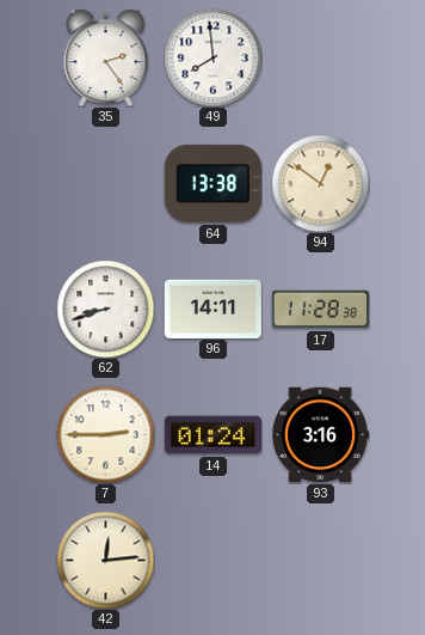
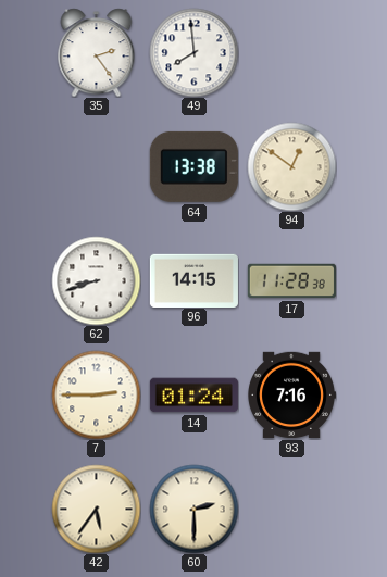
96: 14:11 -> 14:15
93: 3:16 -> 7:16
42: 12:14 -> 5:36
60: none -> 2:30
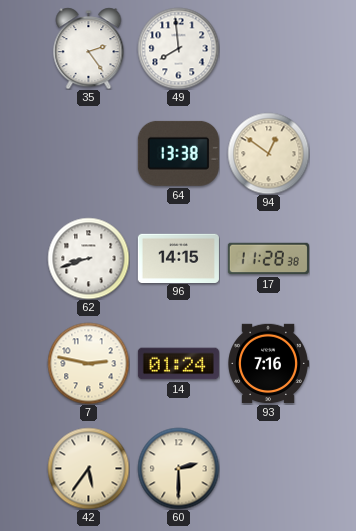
7: 2:45 -> 2:47
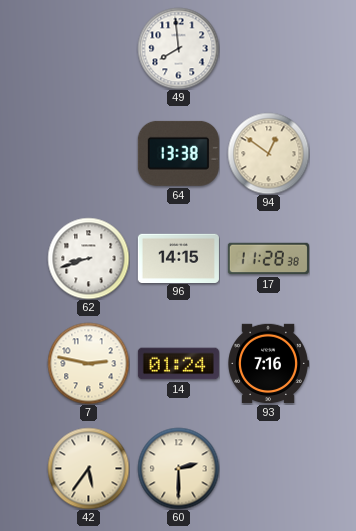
35: 2:24 -> none
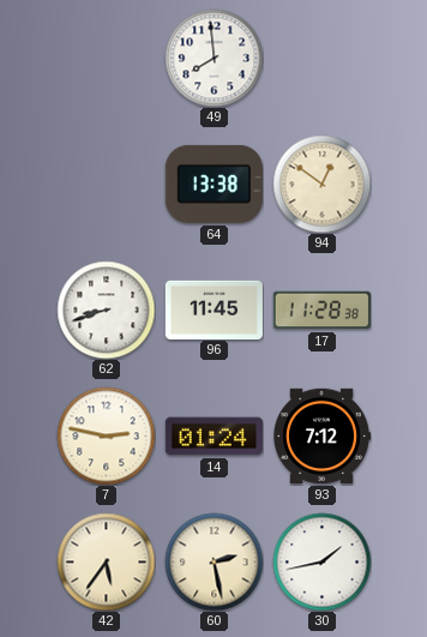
96: 14:15 -> 11:45
93: 7:16 -> 7:12
60: 2:30 -> 2:28
30: none -> 1:43
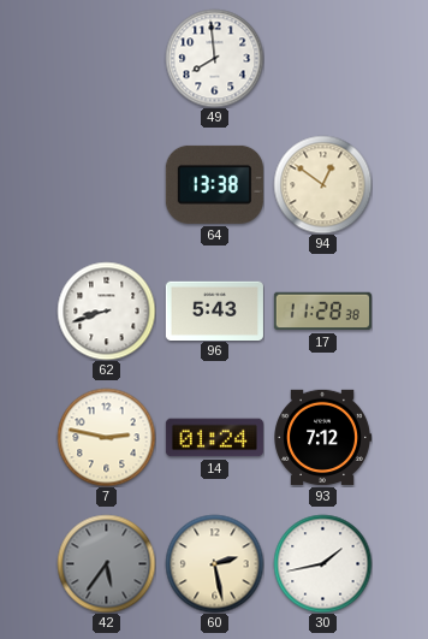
96: 11:45 -> 5:43
42 dial: cream -> grey
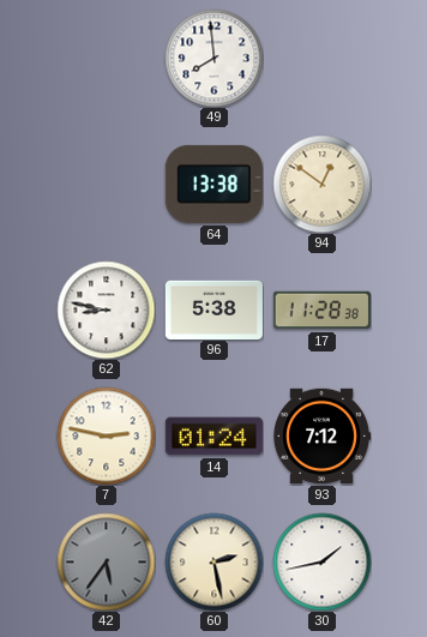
62: 8:42 -> 8:47
96: 5:43 -> 5:38
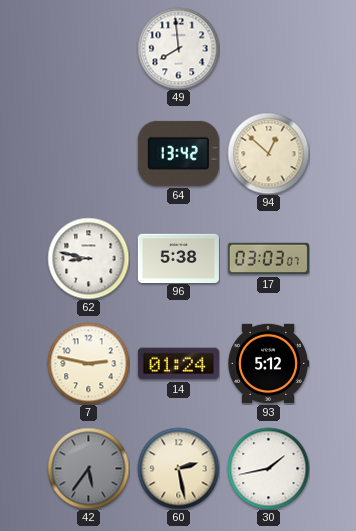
64: 13:38 -> 13:42
94: 12:51 -> 12:52
17: 11:28 -> 03:03
93: 7:12 -> 5:12
